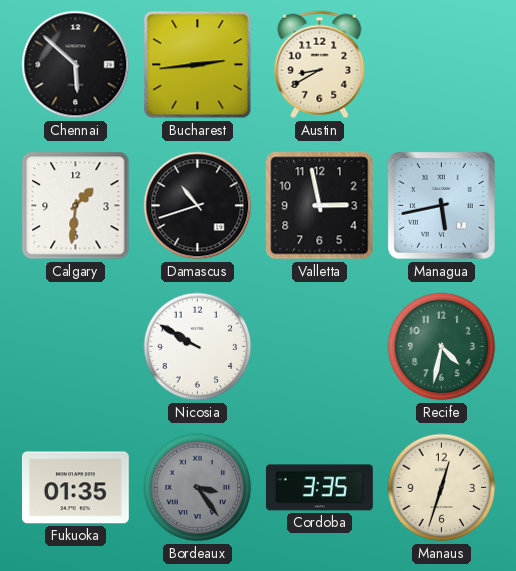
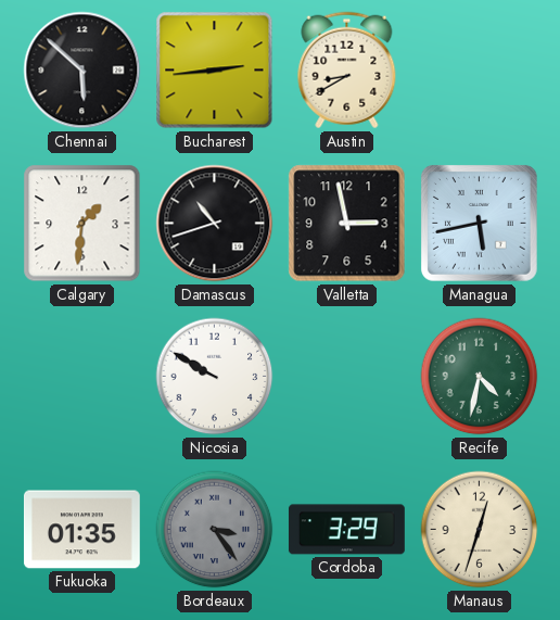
Cordoba: 3:35 -> 3:29
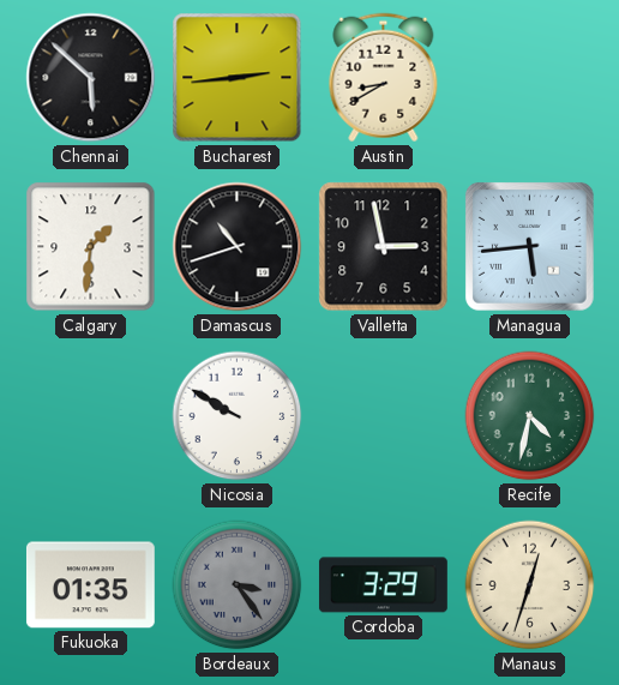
Managua: 5:43 -> 5:44
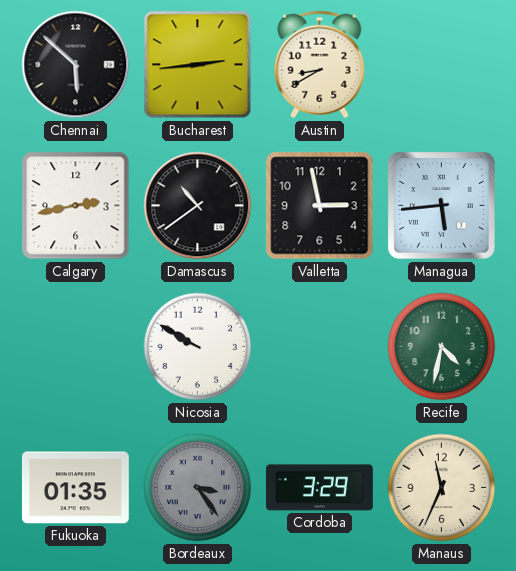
Calgary: 1:31 -> 2:43
Damascus: 10:42 -> 10:39
Manaus: 12:33 -> 11:34
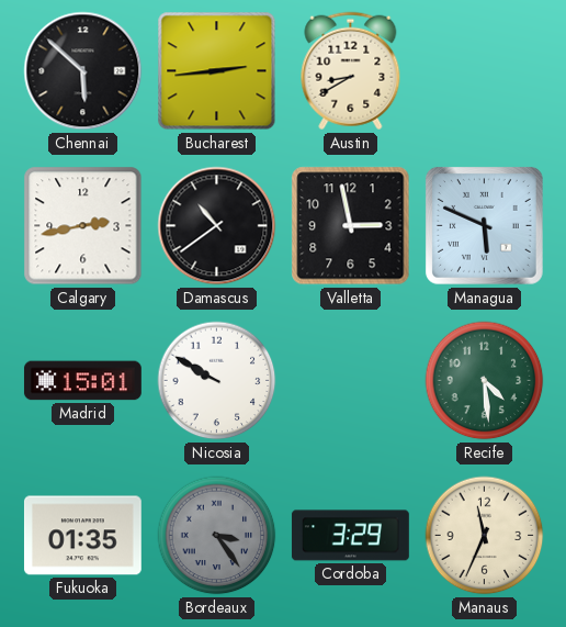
Managua: 5:44 -> 5:49
Madrid: none -> 15:01
Recife: 4:32 -> 4:29
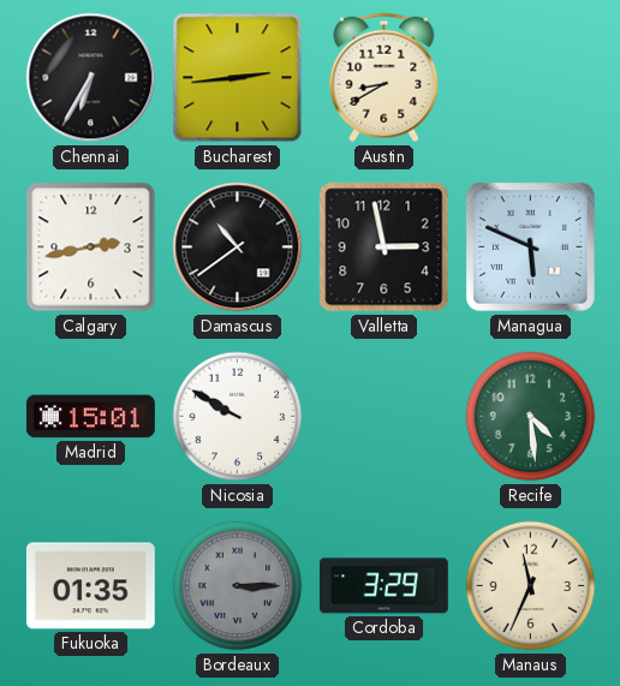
Chennai: 5:52 -> 6:35
Bordeaux: 3:24 -> 3:15
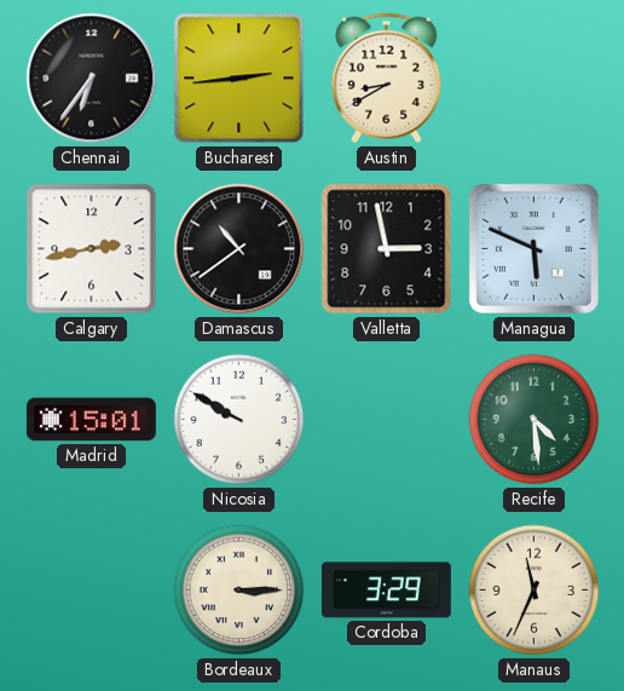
Chennai: 6:35 -> 6:36
Fukuoka: 01:35 -> none
Bordeaux dial: grey -> cream
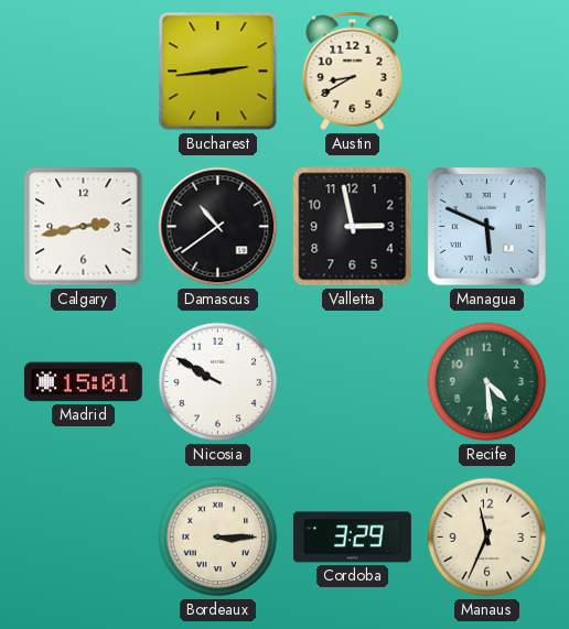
Chennai: 6:36 -> none
